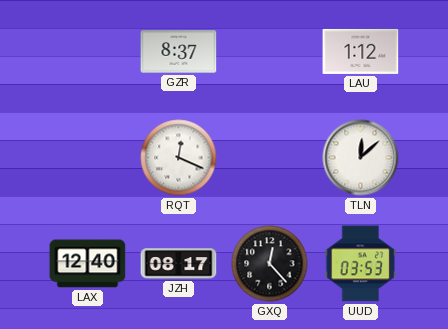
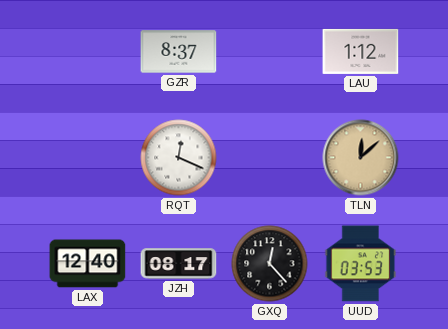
TLN dial: white -> champagne
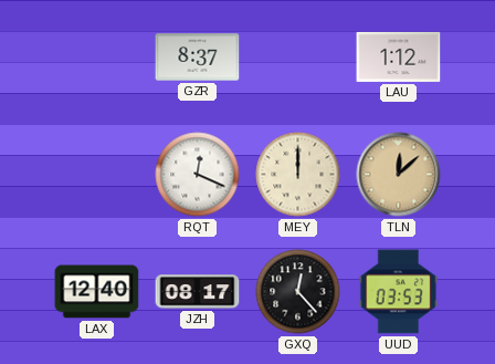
MEY: none -> 12:00
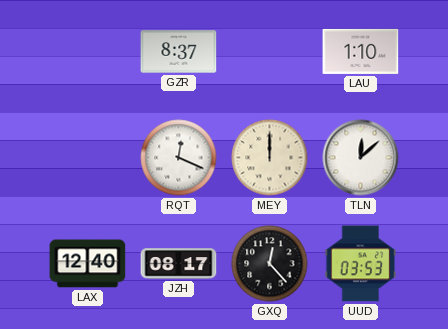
LAU: 1:12 -> 1:10
TLN dial: champagne -> white
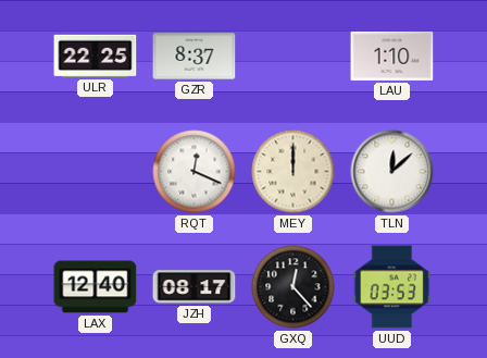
ULR: none -> 22:25
